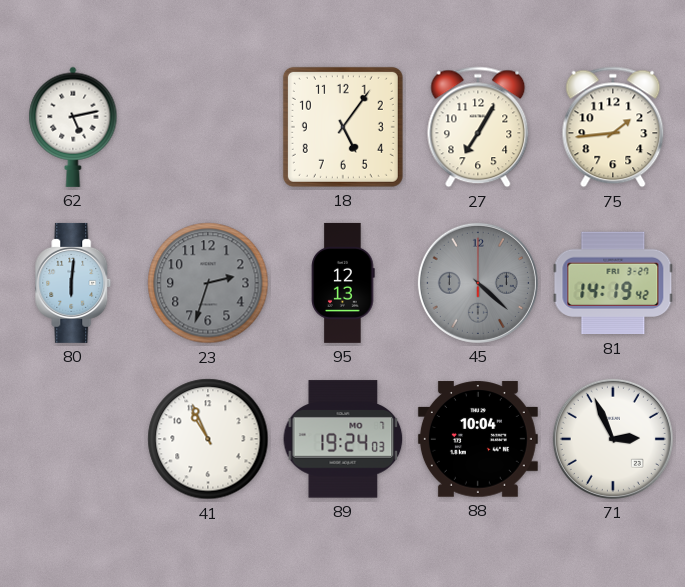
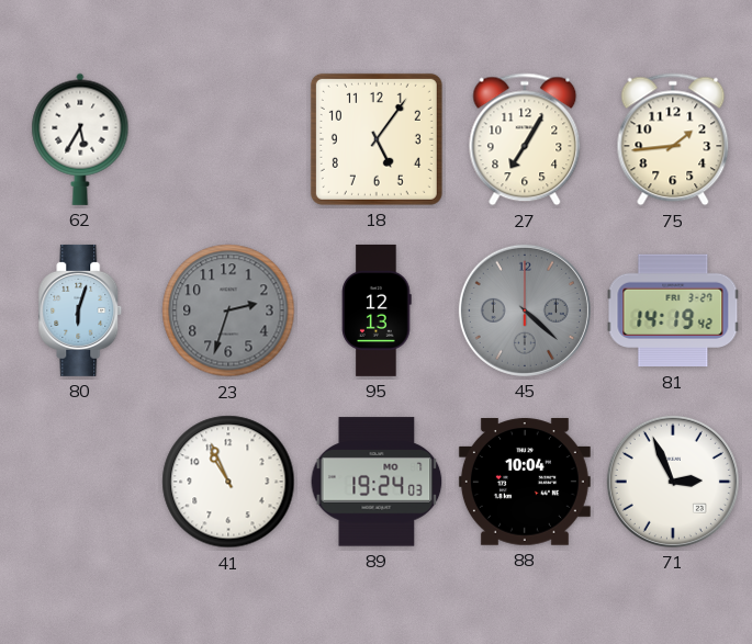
62: 5:13 -> 5:35
80: 6:01 -> 6:03
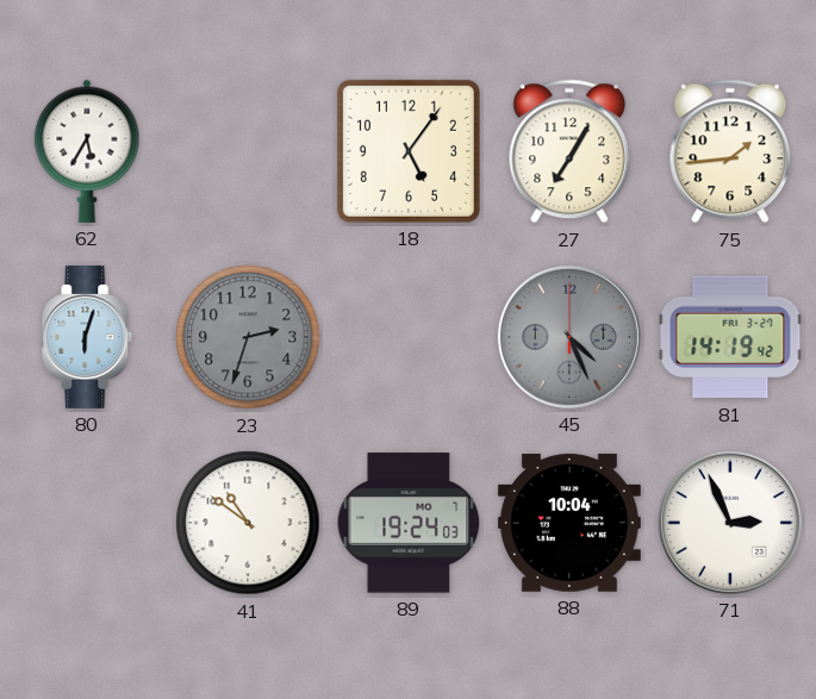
95: 12:13 -> none
45: 4:22 -> 4:26
41: 10:56 -> 10:51
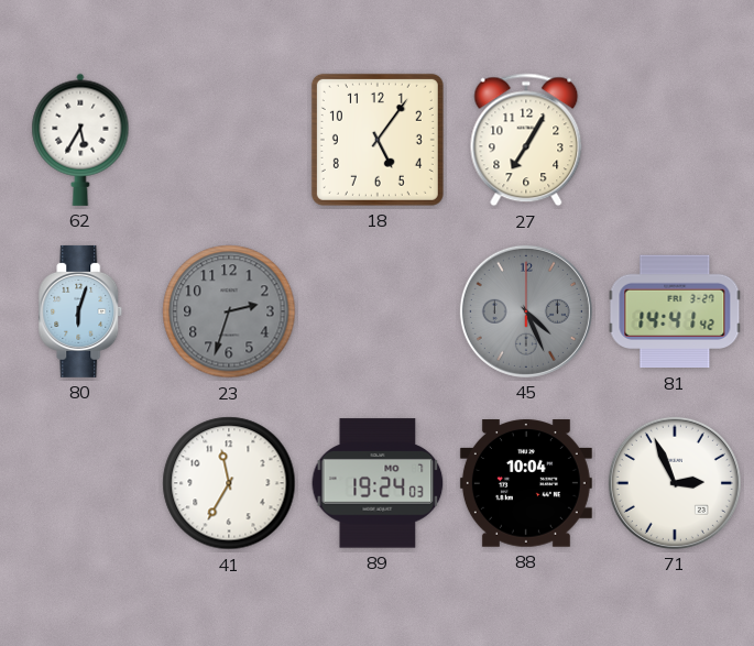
75: 1:44 -> none
81: 14:19 -> 14:41
41: 10:51 -> 11:35
